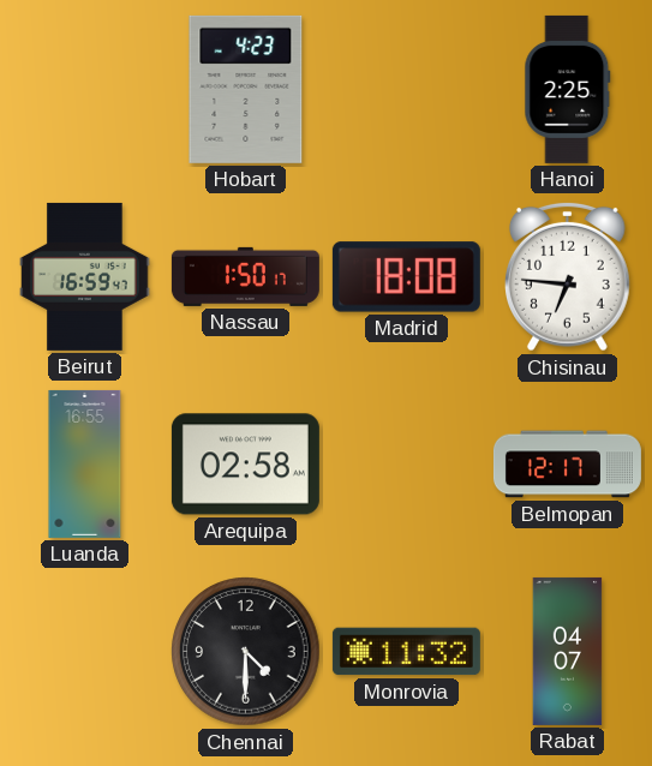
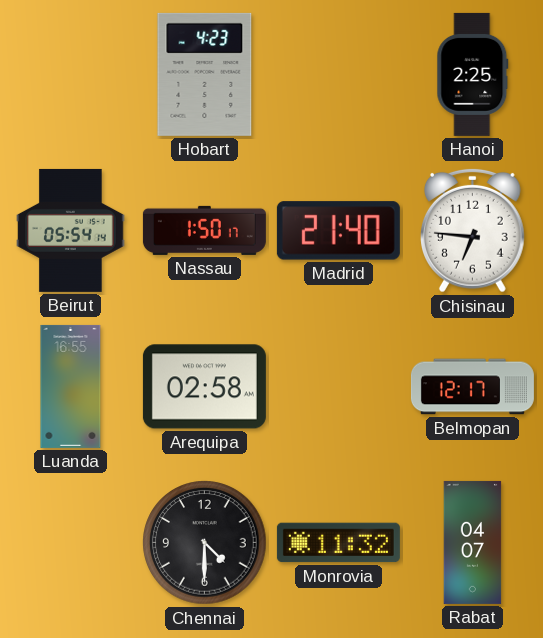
Beirut: 16:59 -> 05:54
Madrid: 18:08 -> 21:40
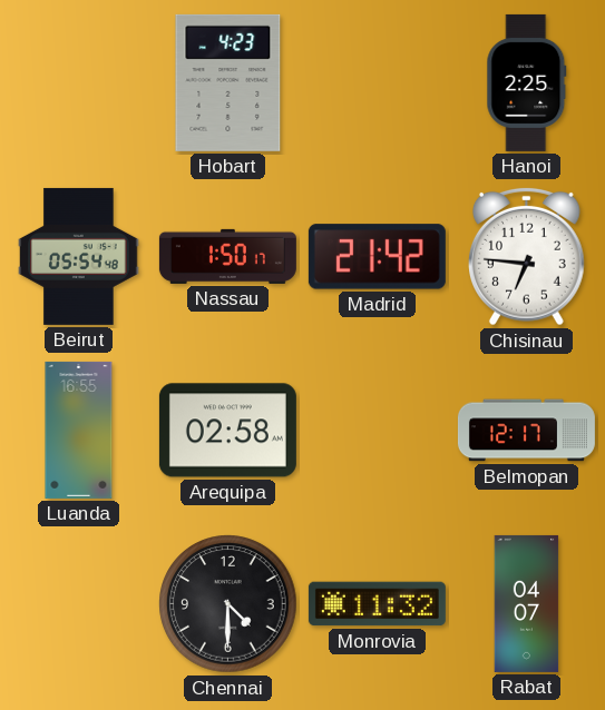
Beirut: 05:54:14 -> 05:54:48
Madrid: 21:40 -> 21:42
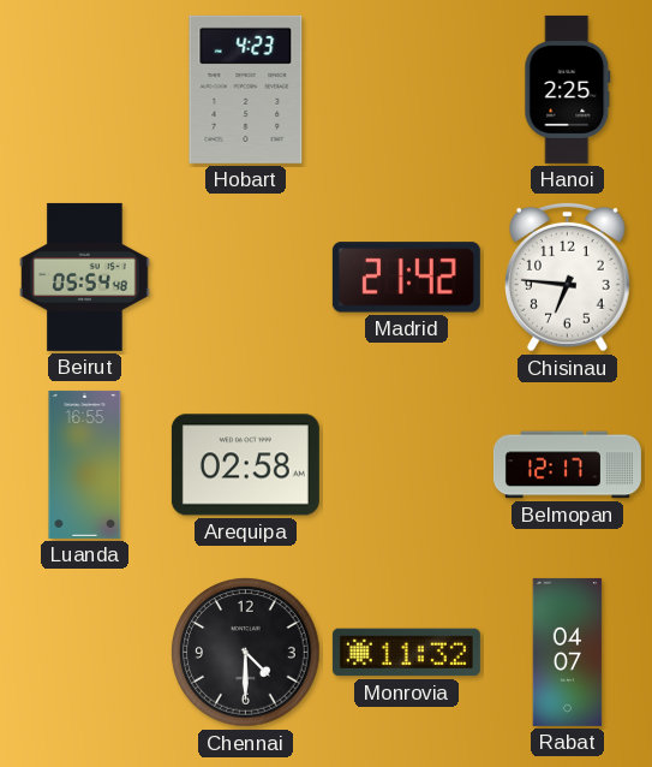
Nassau: 1:50 -> none
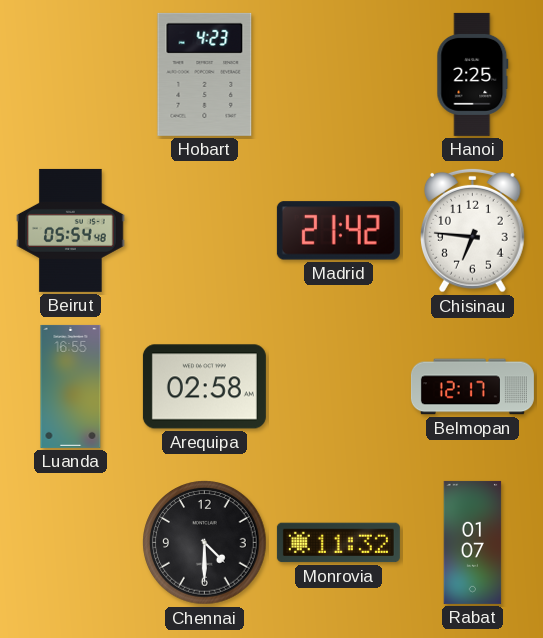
Rabat: 04:07 -> 01:07
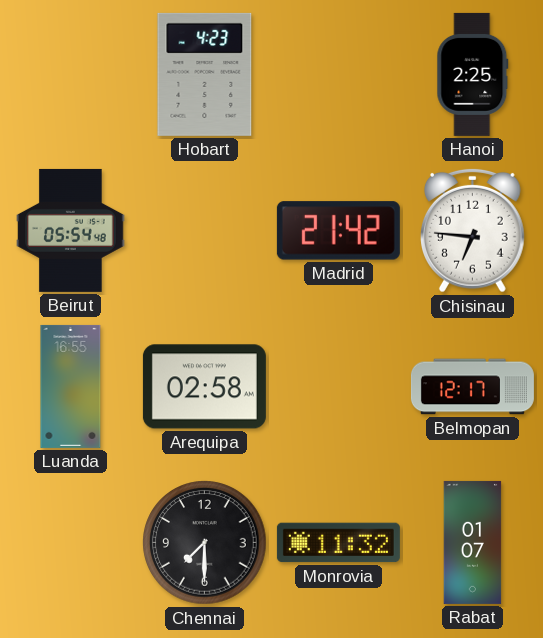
Chennai: 4:30 -> 7:30
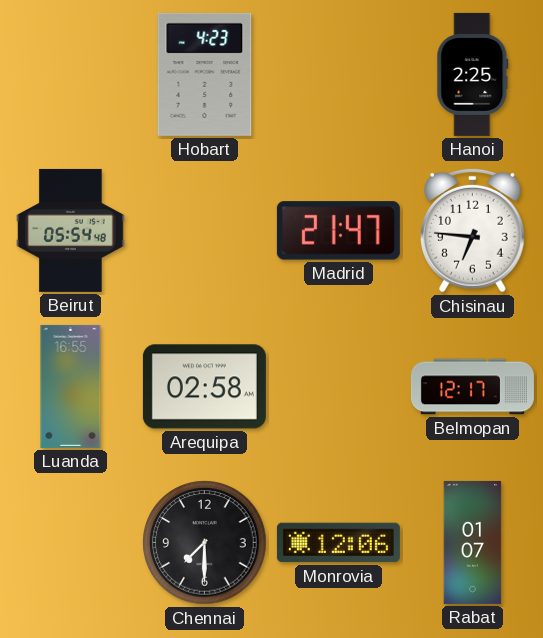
Madrid: 21:42 -> 21:47
Monrovia: 11:32 -> 12:06
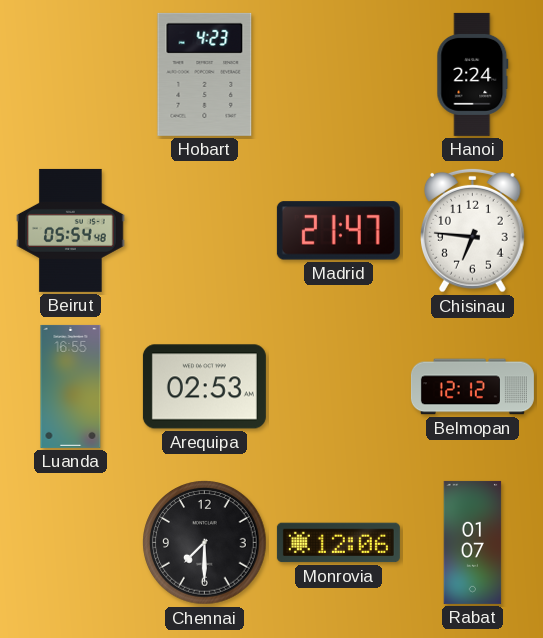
Hanoi: 2:25 -> 2:24
Arequipa: 02:58 -> 02:53
Belmopan: 12:17 -> 12:12
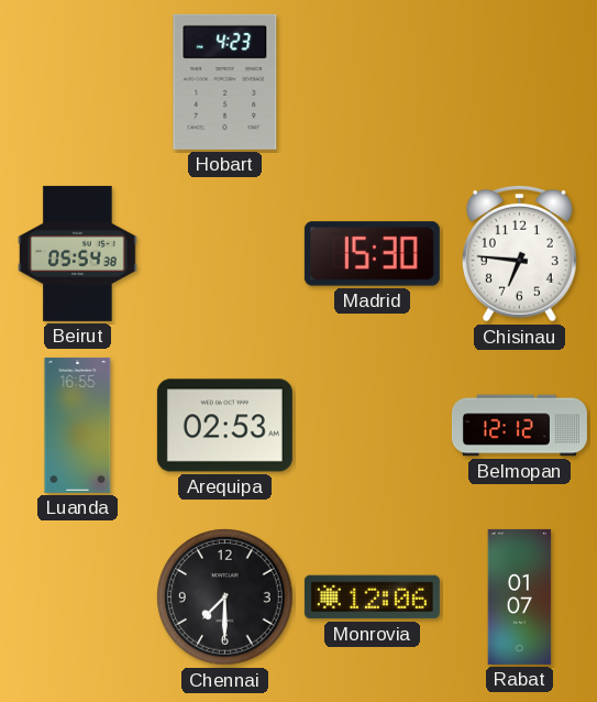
Hanoi: 2:24 -> none
Beirut: 05:54:48 -> 05:54:38
Madrid: 21:47 -> 15:30
